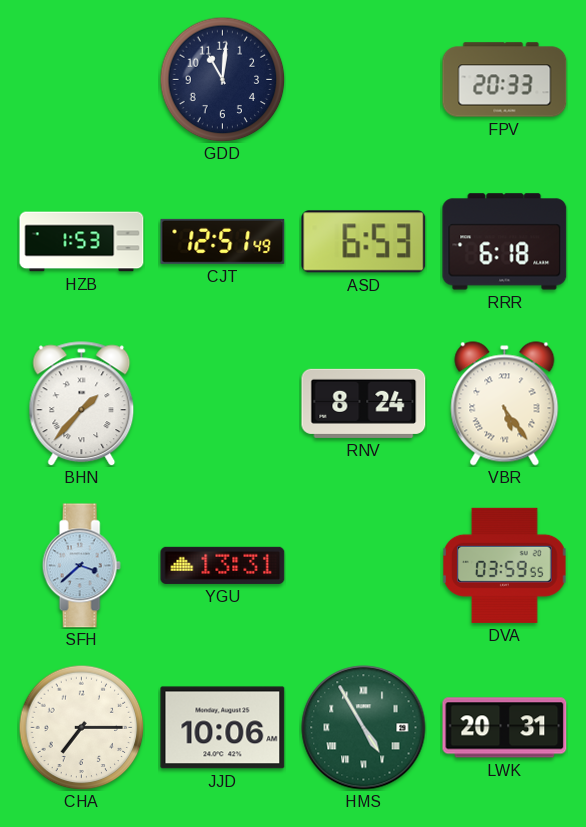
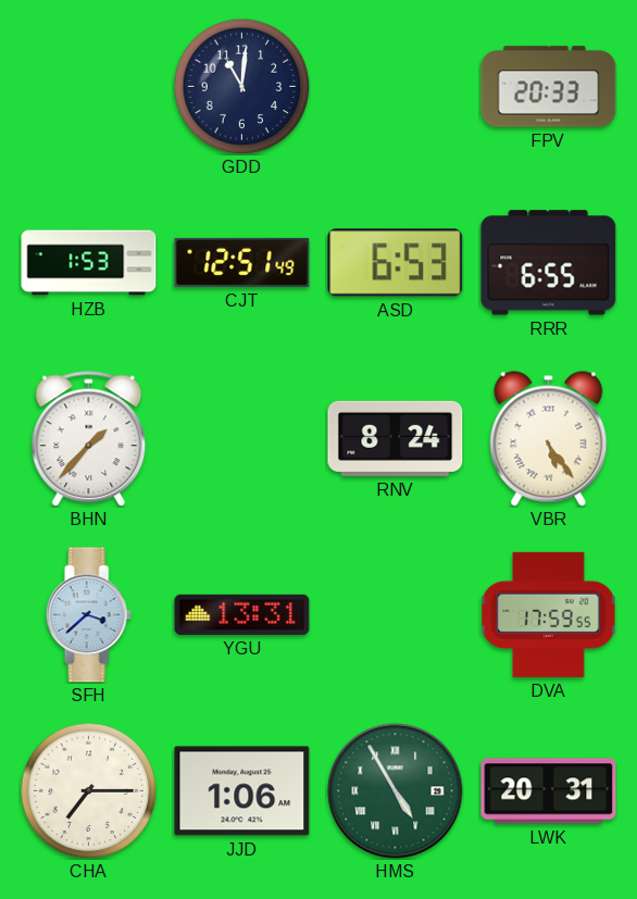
RRR: 6:18 -> 6:55
DVA: 03:59 -> 17:59
JJD: 10:06 -> 1:06
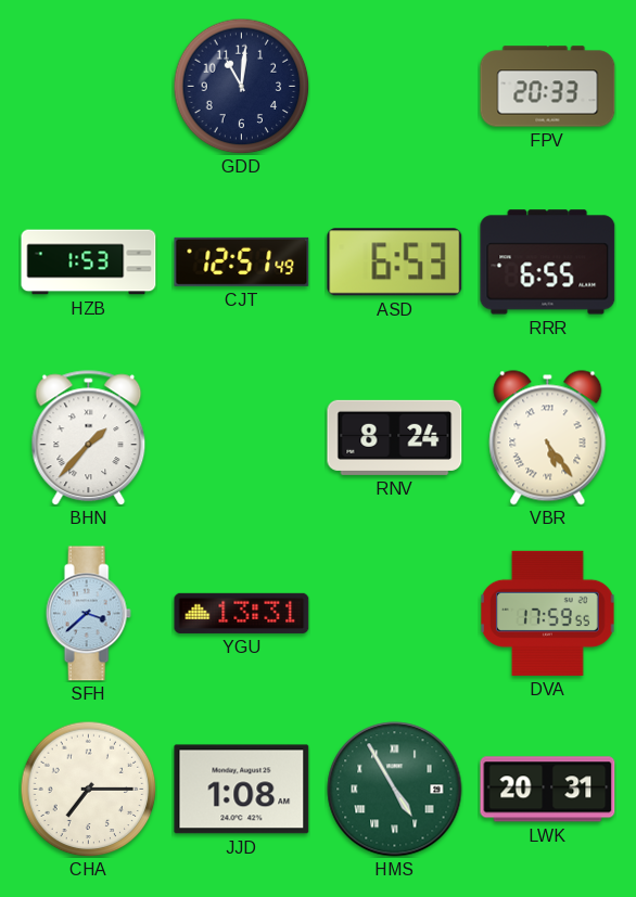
JJD: 1:06 -> 1:08
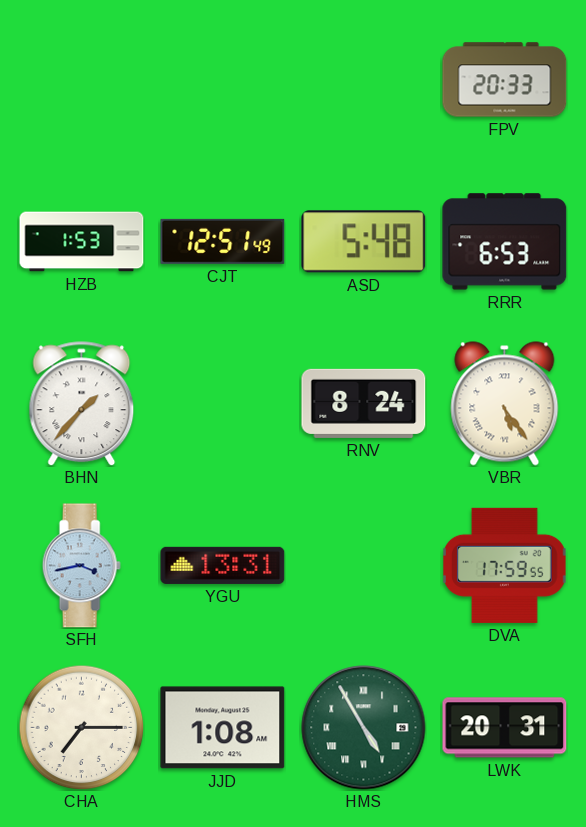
GDD: 11:01 -> none
ASD: 6:53 -> 5:48
RRR: 6:55 -> 6:53
SFH: 3:38 -> 3:43
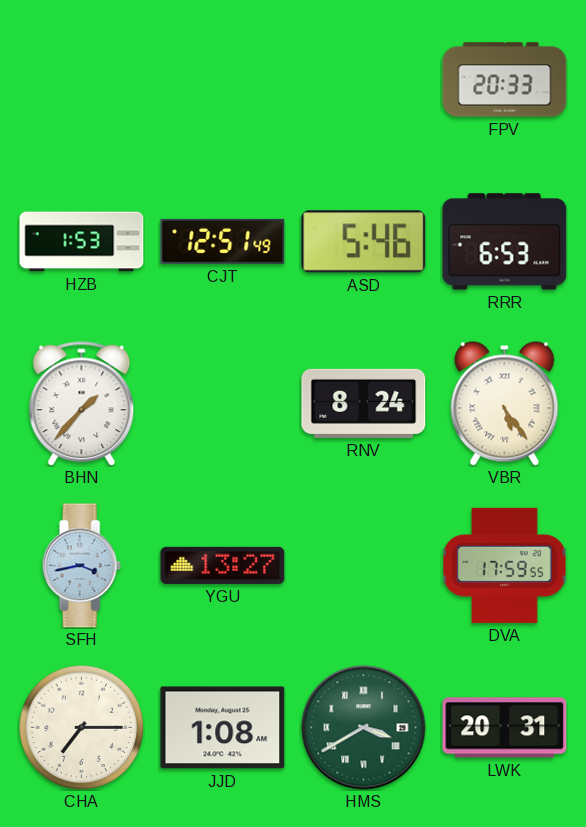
ASD: 5:48 -> 5:46
YGU: 13:31 -> 13:27
HMS: 4:55 -> 3:40
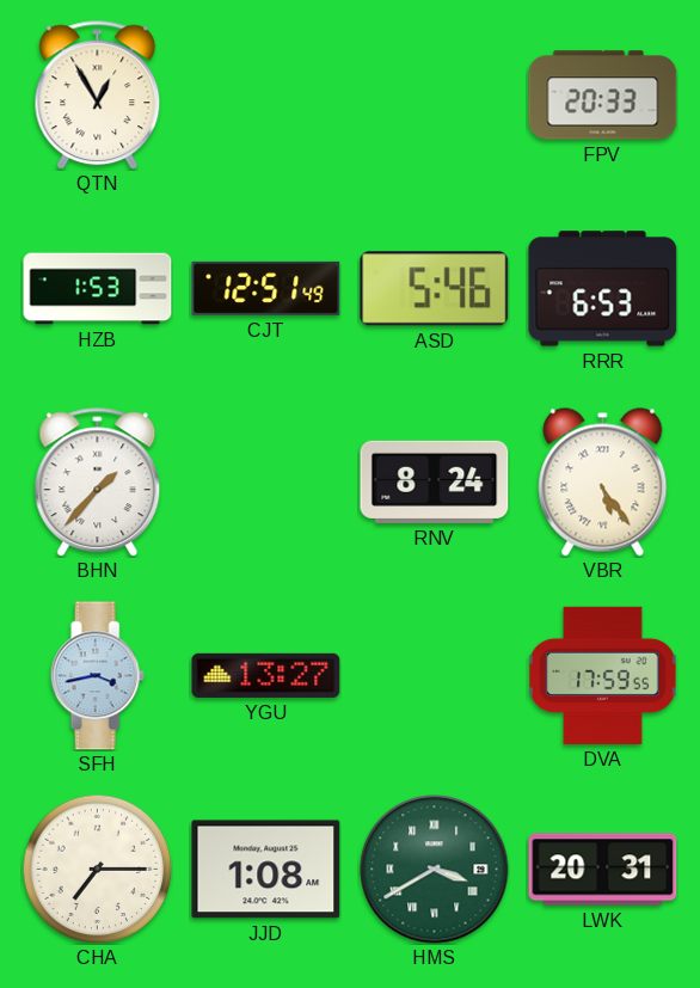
QTN: none -> 12:55
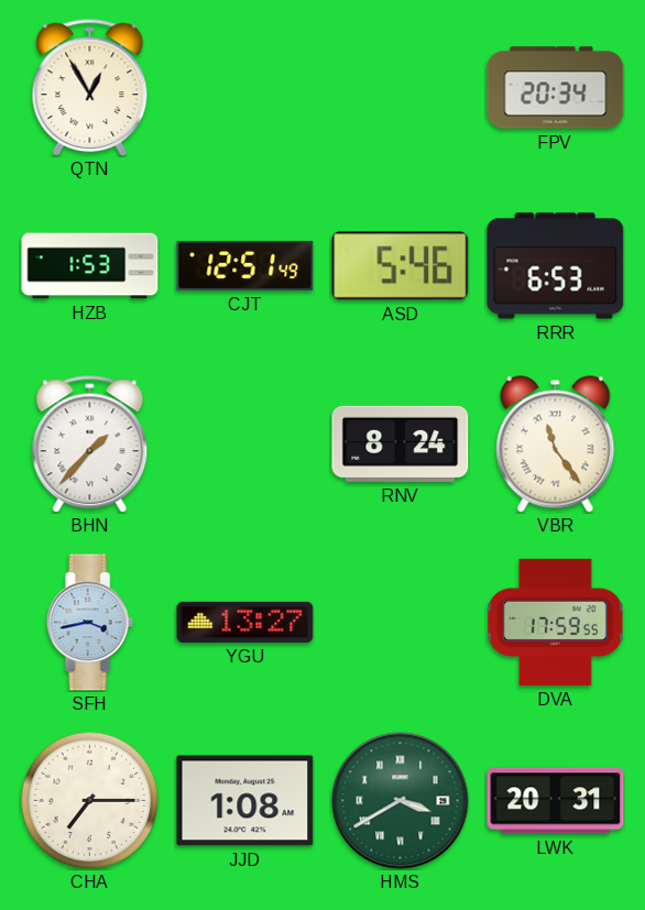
FPV: 20:33 -> 20:34
VBR: 5:24 -> 11:24
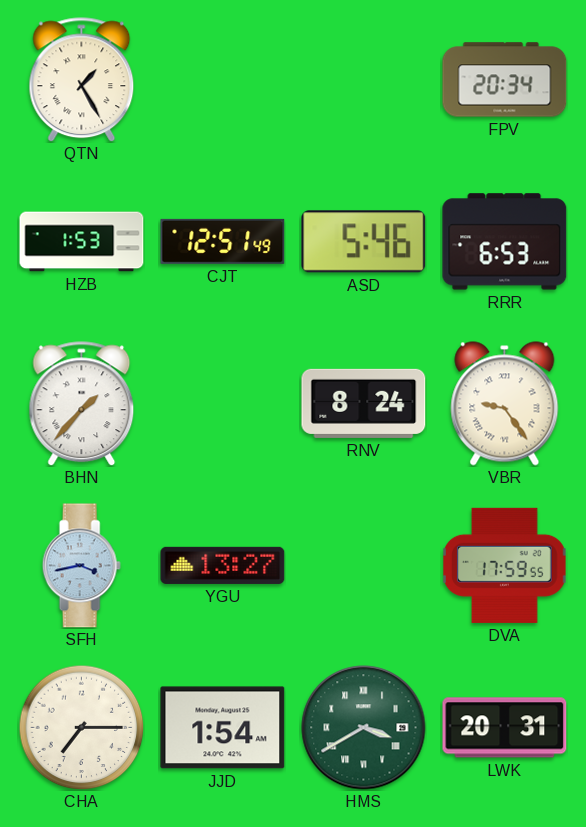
QTN: 12:55 -> 1:25
VBR: 11:24 -> 9:24
JJD: 1:08 -> 1:54
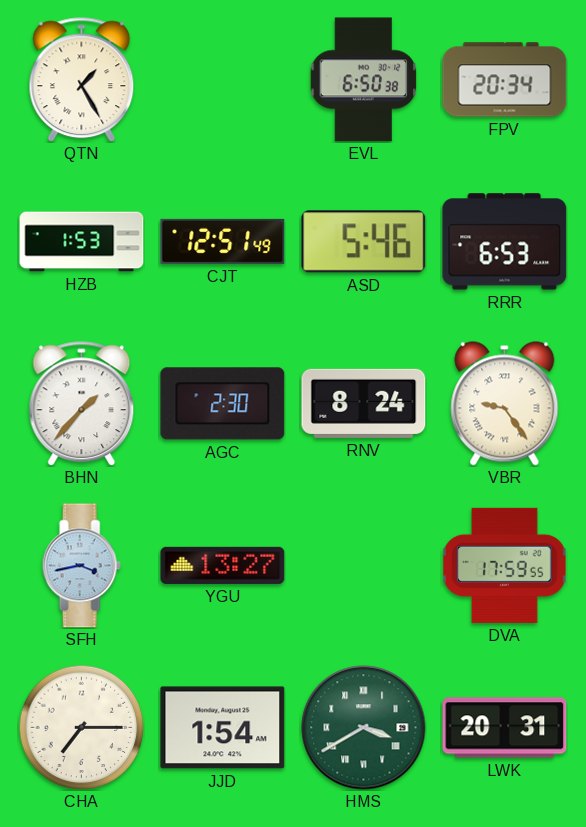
EVL: none -> 6:50
AGC: none -> 2:30
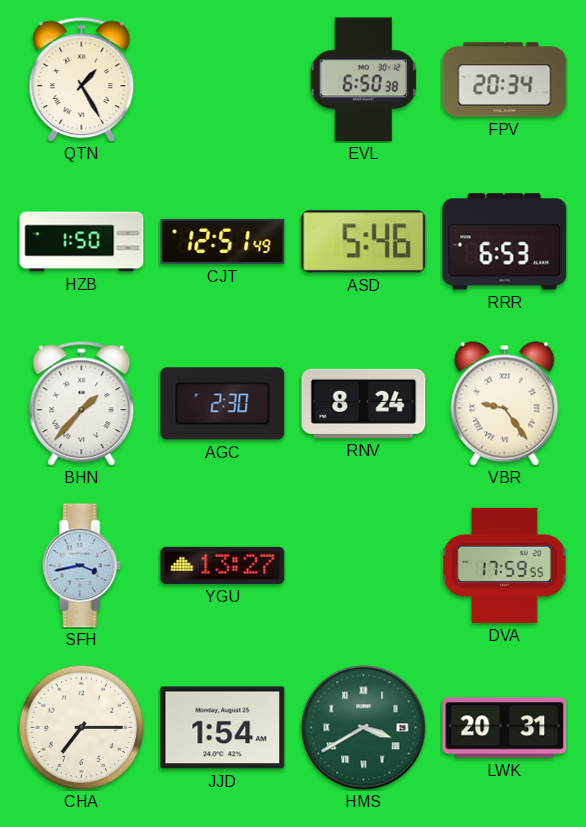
HZB: 1:53 -> 1:50
